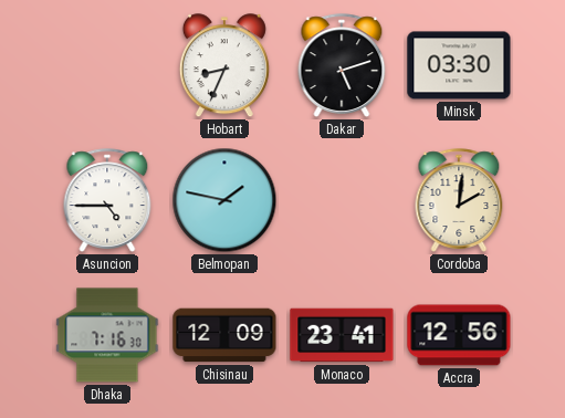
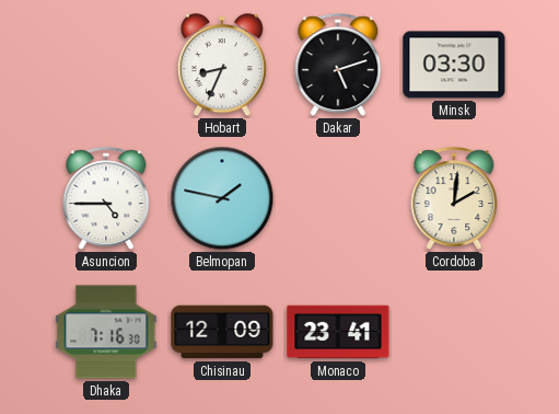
Accra: 12:56 -> none
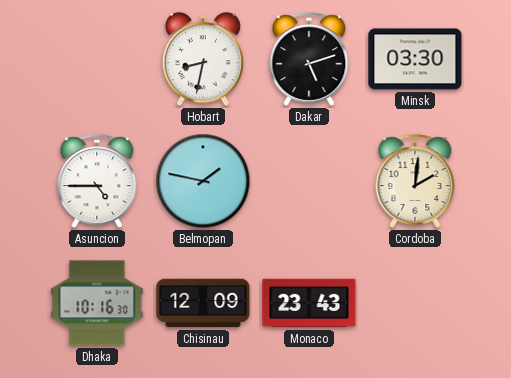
Hobart: 8:34 -> 8:32
Dhaka: 7:16 -> 10:16
Monaco: 23:41 -> 23:43
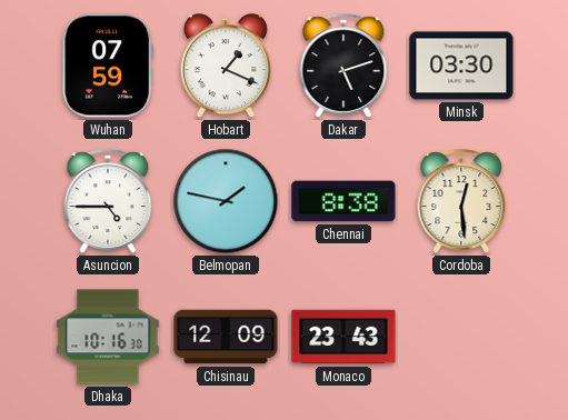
Wuhan: none -> 07:59
Hobart: 8:32 -> 1:19
Chennai: none -> 8:38
Cordoba: 2:01 -> 12:29
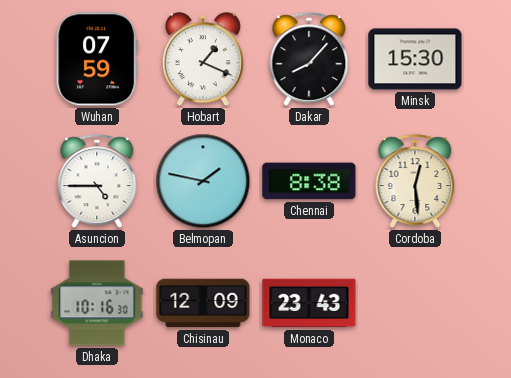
Dakar: 5:12 -> 8:07
Minsk: 03:30 -> 15:30
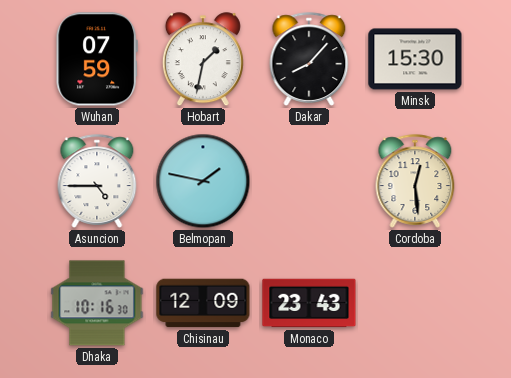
Hobart: 1:19 -> 1:32
Chennai: 8:38 -> none
